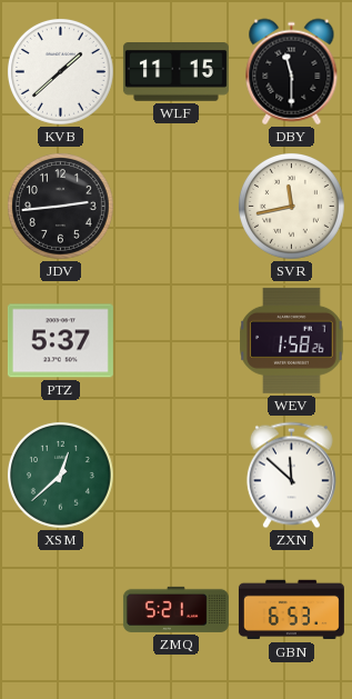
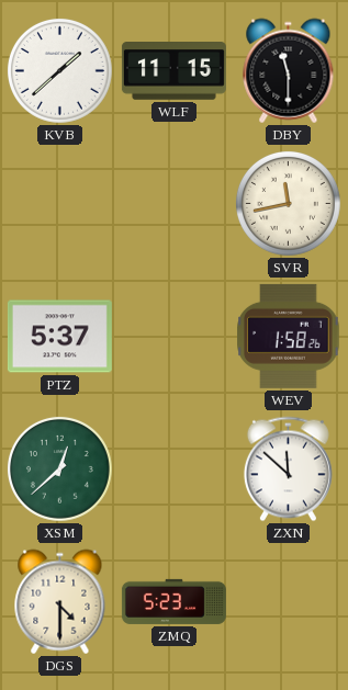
JDV: 2:44 -> none
DGS: none -> 4:30
ZMQ: 5:21 -> 5:23
GBN: 6:53 -> none
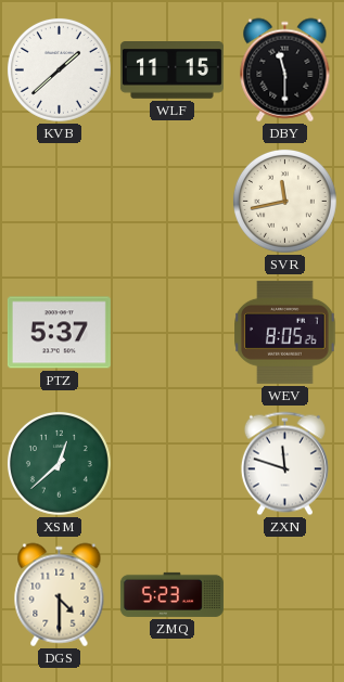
WEV: 1:58 -> 8:05
ZXN: 11:52 -> 11:48
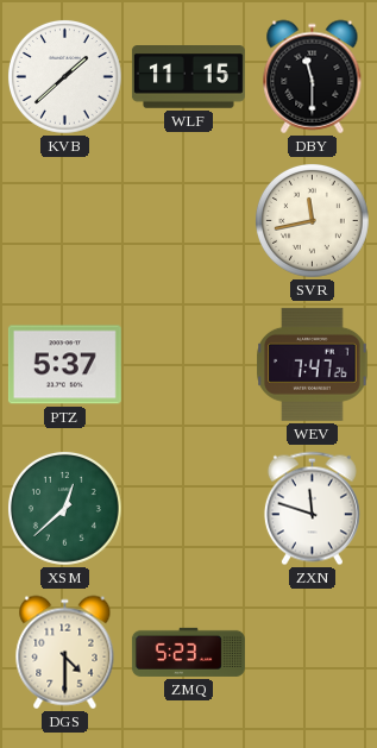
WEV: 8:05 -> 7:47
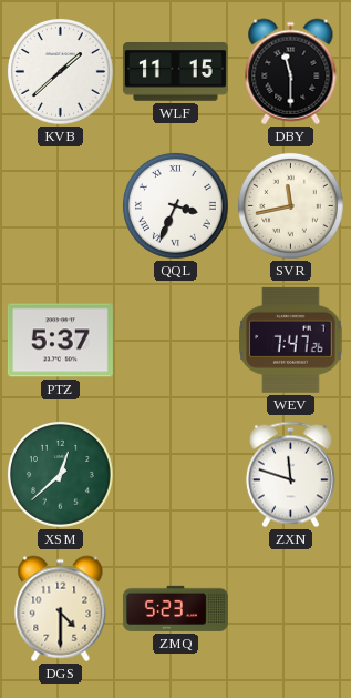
QQL: none -> 3:34
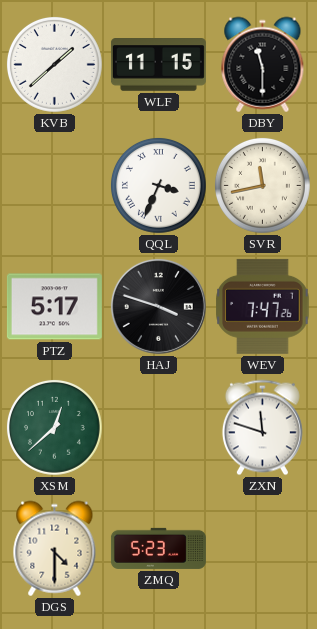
PTZ: 5:37 -> 5:17
HAJ: none -> 3:48
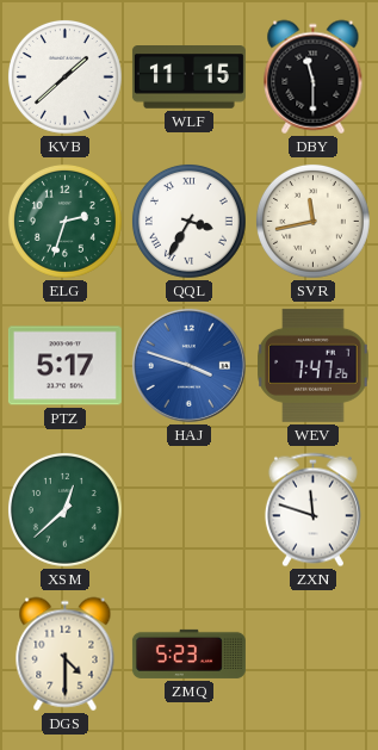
ELG: none -> 2:33
QQL: 3:34 -> 3:35
HAJ dial: black -> blue
